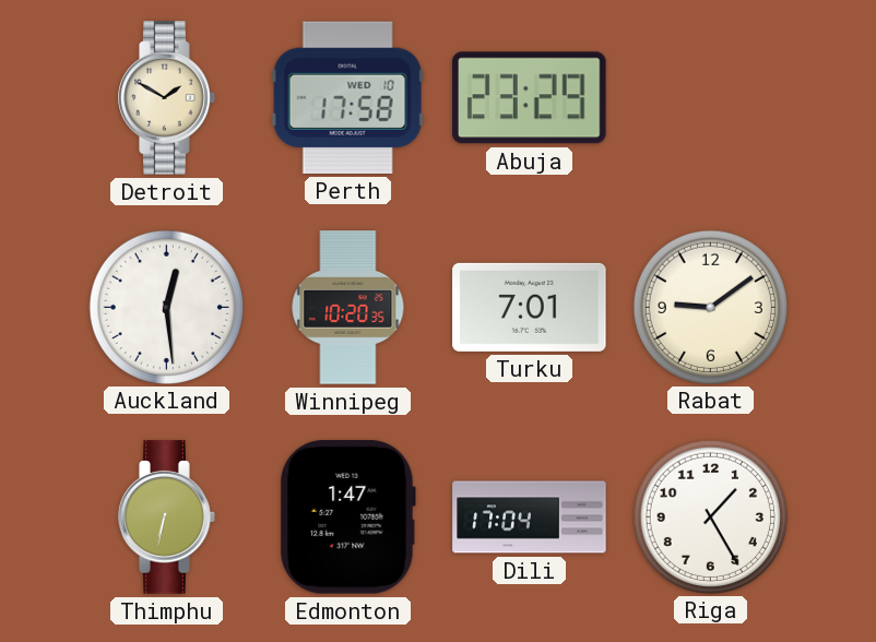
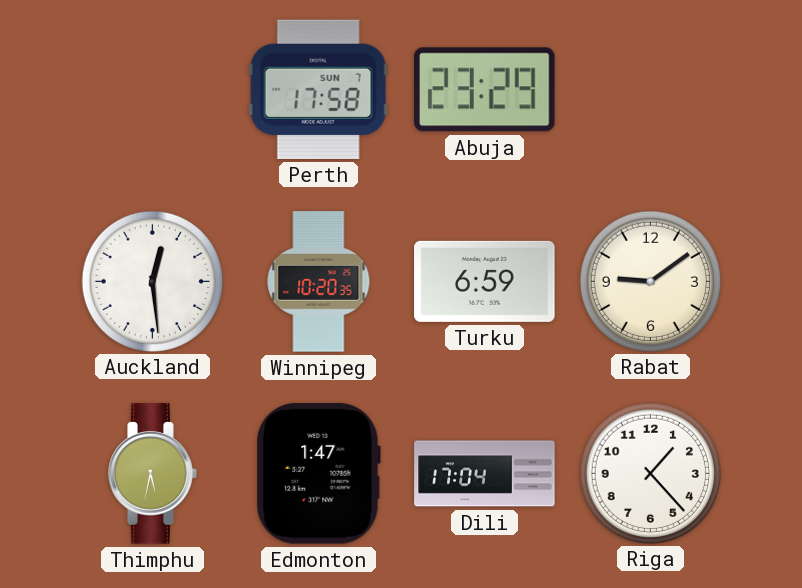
Detroit: 1:50 -> none
Perth date: WED 10 -> SUN 7
Turku: 7:01 -> 6:59
Thimphu: 6:32 -> 5:32
Riga: 1:25 -> 1:23
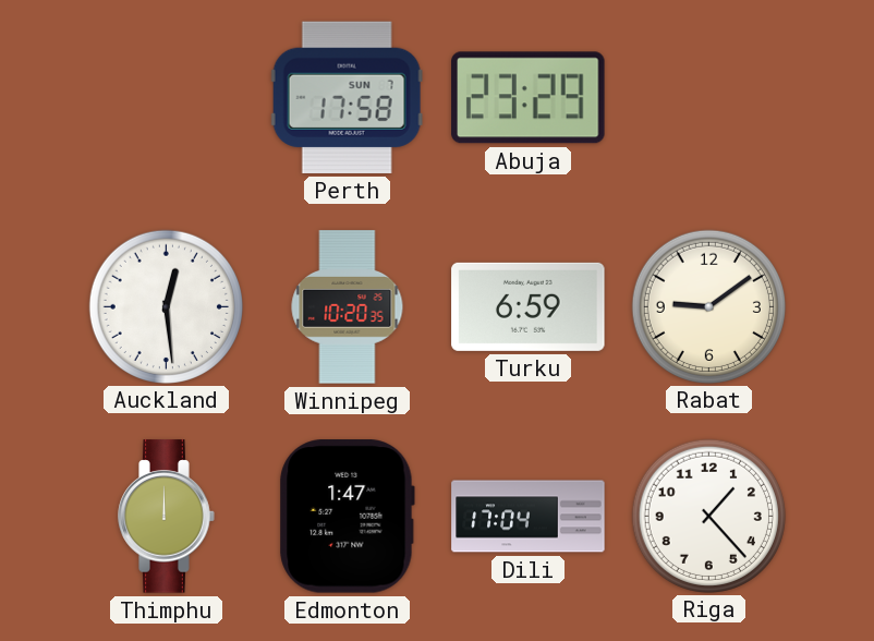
Thimphu: 5:32 -> 12:00
